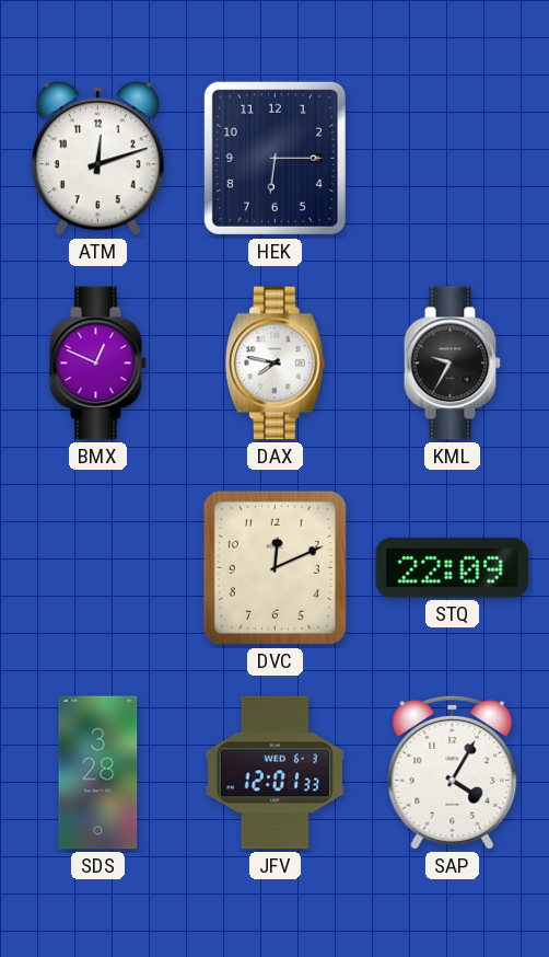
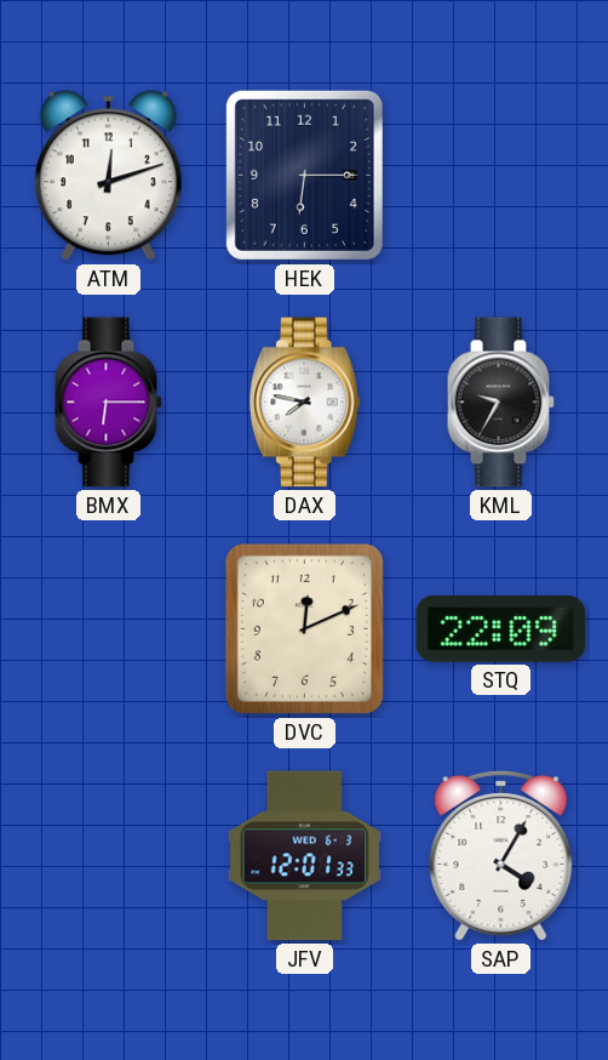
BMX: 12:49 -> 6:15
SDS: 3:28 -> none
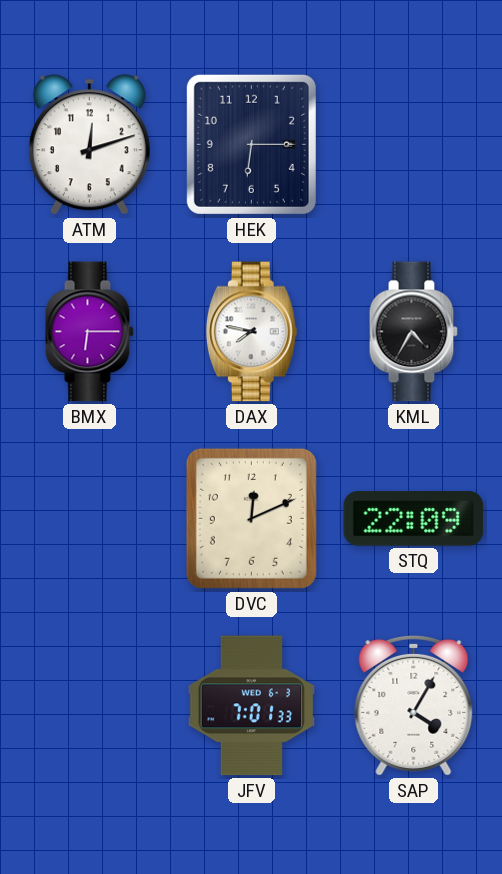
KML: 9:35 -> 4:35
JFV: 12:01 -> 7:01
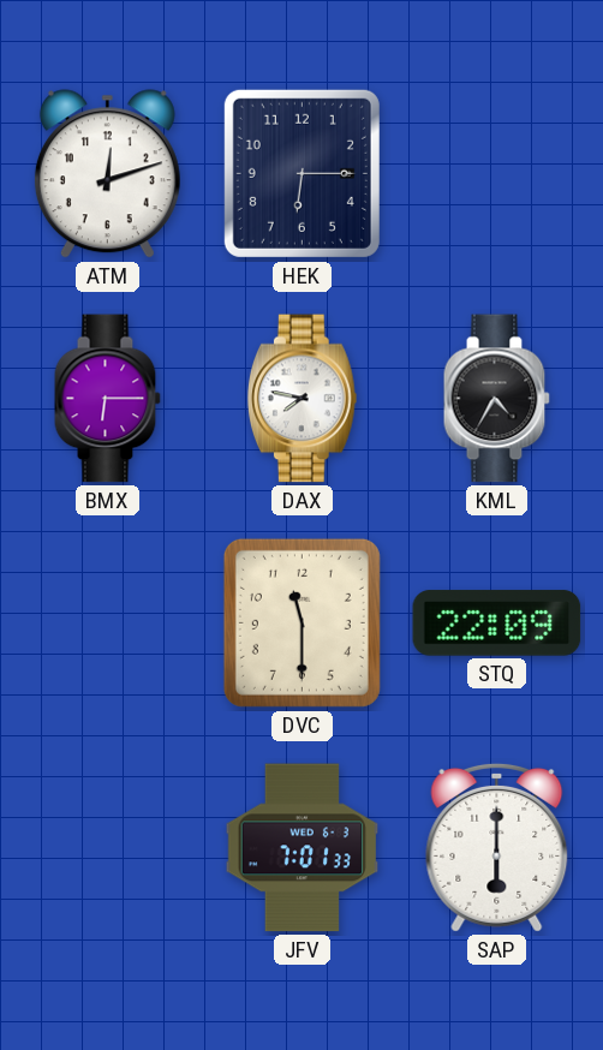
DVC: 12:11 -> 11:30
SAP: 4:05 -> 6:00
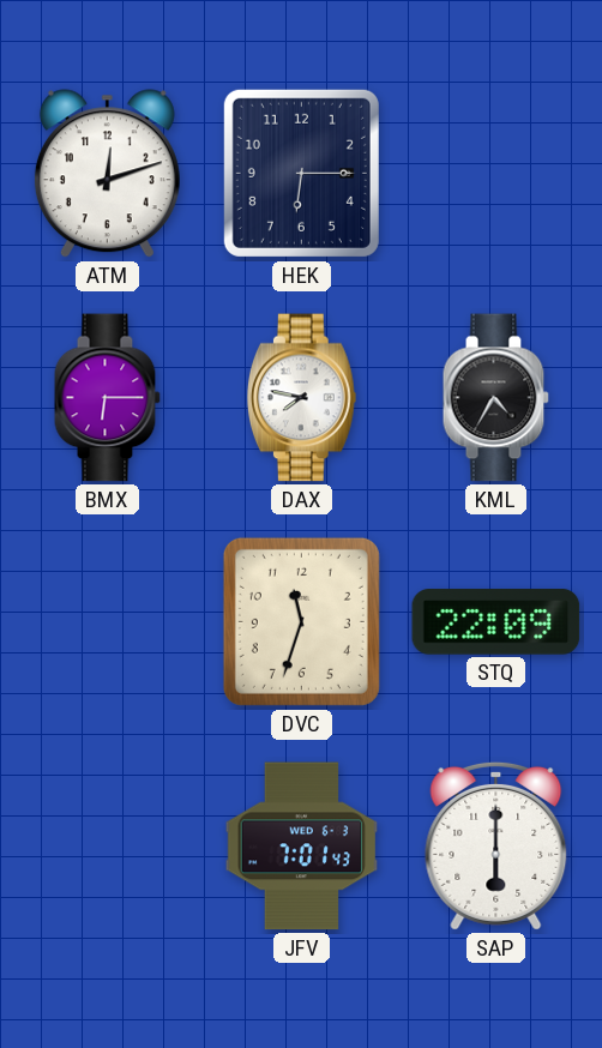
DVC: 11:30 -> 11:33
JFV: 7:01:33 -> 7:01:43
